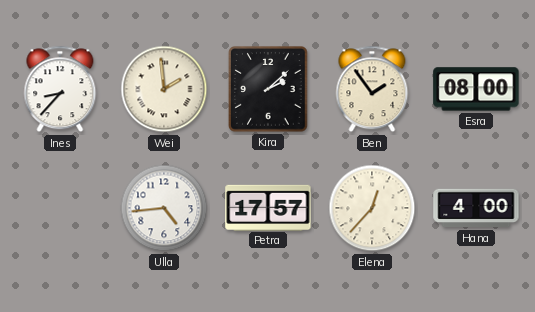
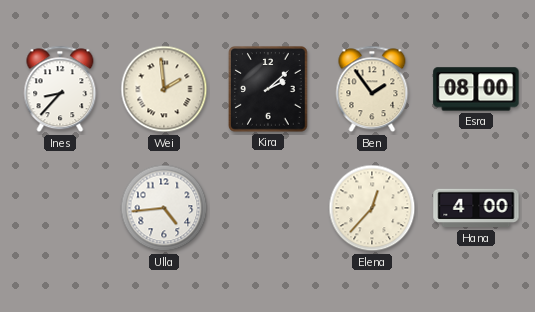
Petra: 17:57 -> none
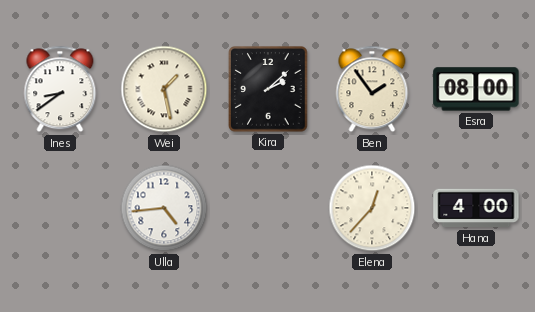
Ines: 8:37 -> 8:39
Wei: 1:59 -> 1:28
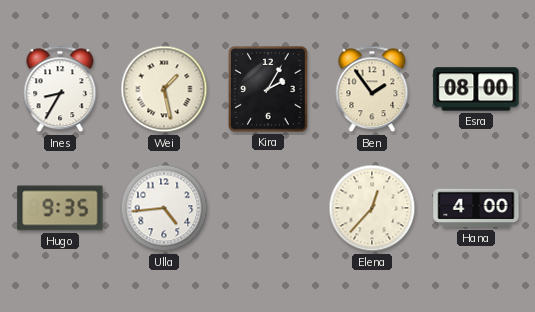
Ines: 8:39 -> 8:35
Kira: 2:08 -> 2:05
Hugo: none -> 9:35
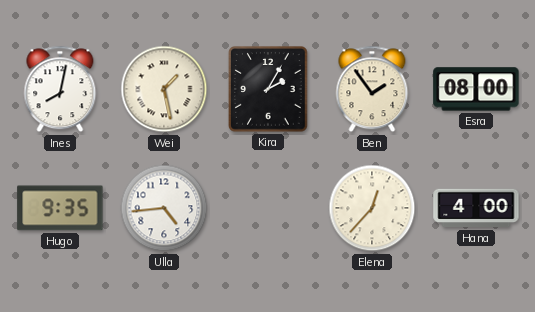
Ines: 8:35 -> 8:02
